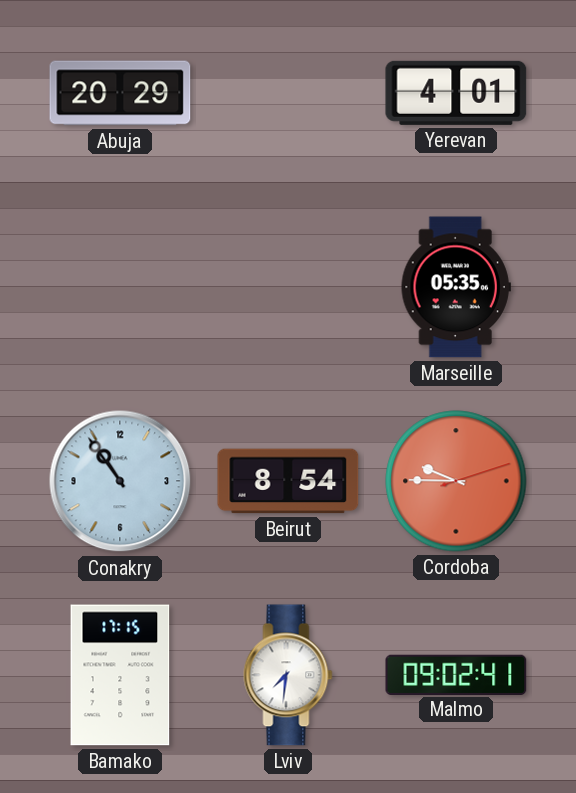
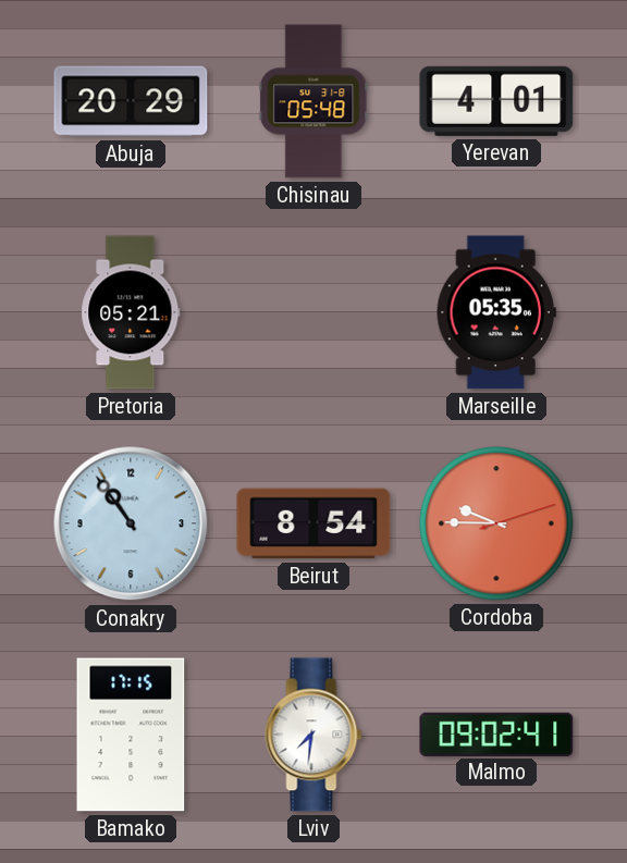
Chisinau: none -> 05:48
Pretoria: none -> 05:21
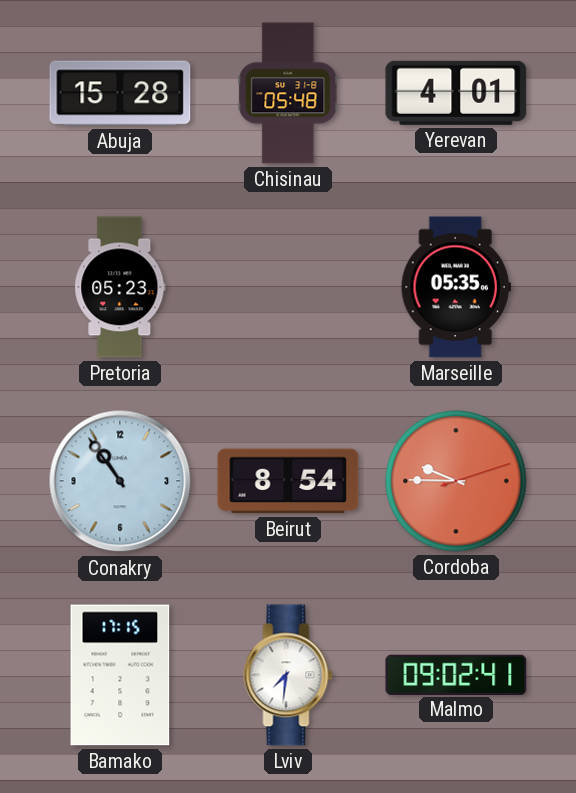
Abuja: 20:29 -> 15:28
Pretoria: 05:21 -> 05:23
